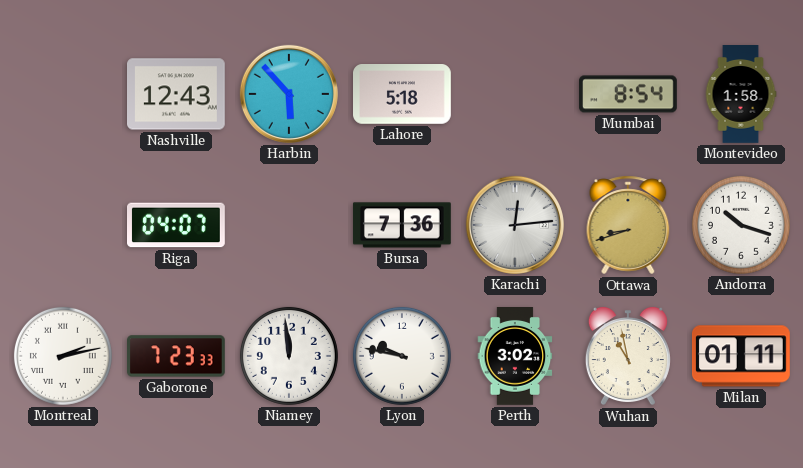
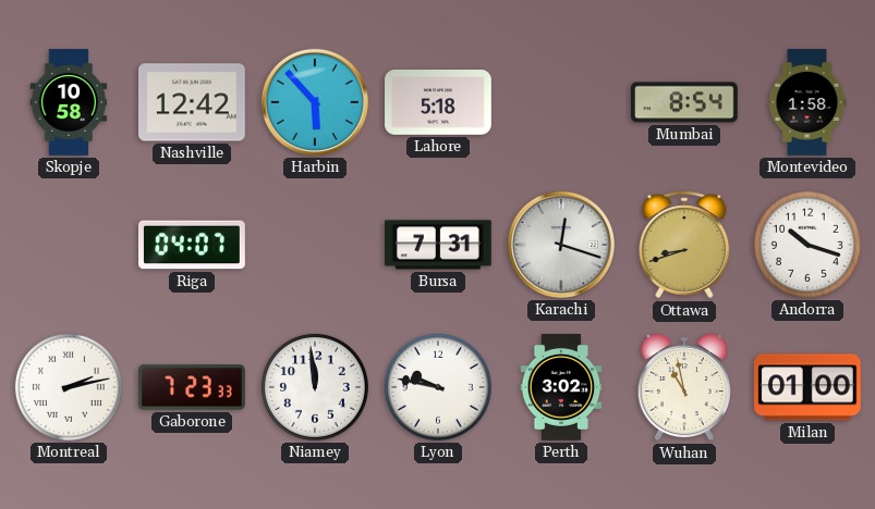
Skopje: none -> 10:58
Nashville: 12:43 -> 12:42
Bursa: 7:36 -> 7:31
Karachi: 12:14 -> 12:18
Milan: 01:11 -> 01:00
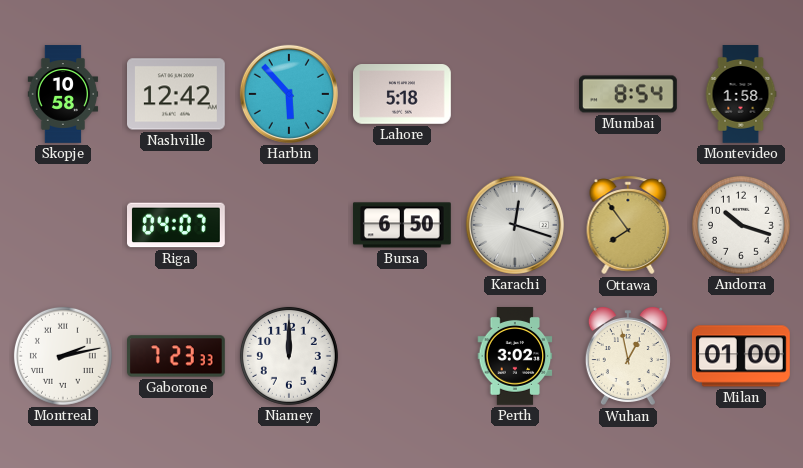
Bursa: 7:31 -> 6:50
Ottawa: 8:42 -> 7:54
Niamey: 11:59 -> 12:00
Lyon: 9:47 -> none
Wuhan: 10:58 -> 12:58
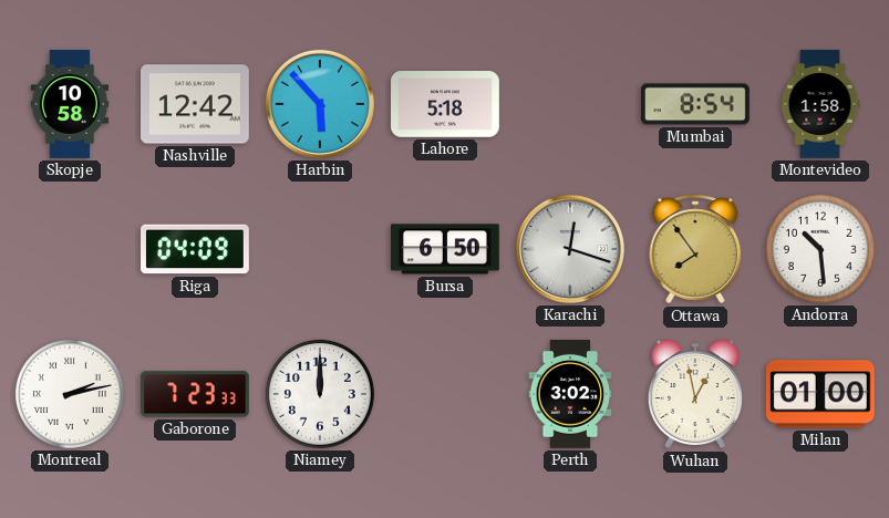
Riga: 04:07 -> 04:09
Andorra: 10:18 -> 10:29
